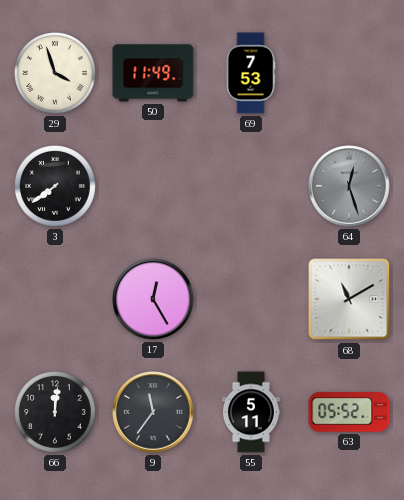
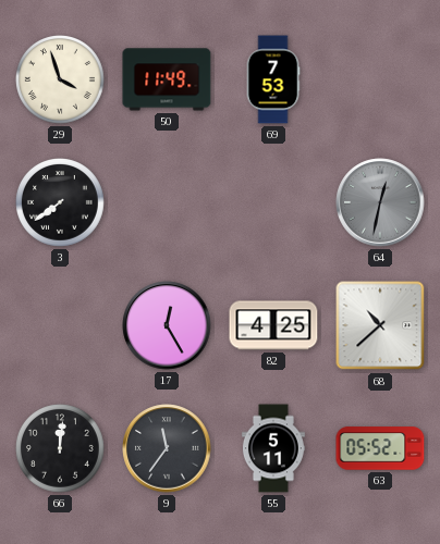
64: 12:27 -> 12:32
82: none -> 4:25
68: 11:10 -> 10:38
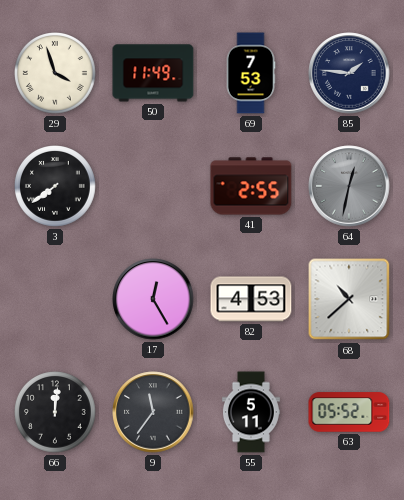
85: none -> 1:46
41: none -> 2:55
82: 4:25 -> 4:53
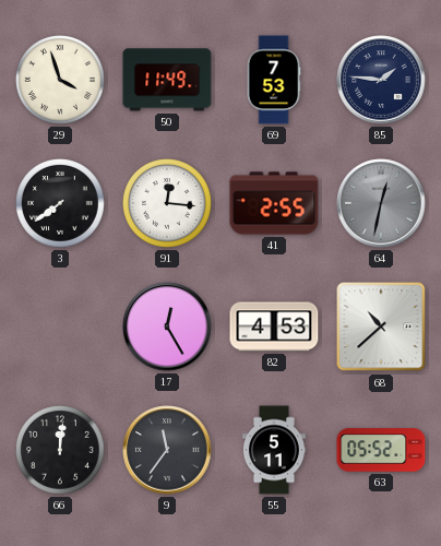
91: none -> 12:16
